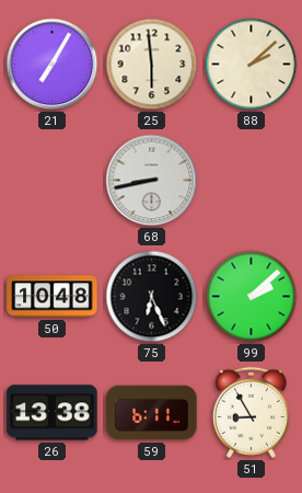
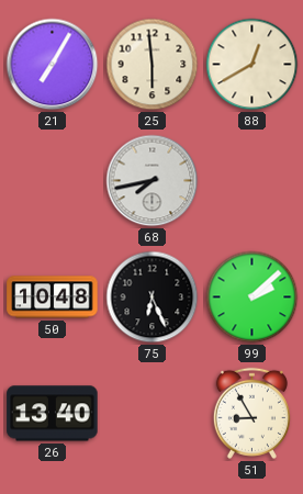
88: 2:08 -> 12:40
68: 8:43 -> 7:43
26: 13:38 -> 13:40
59: 6:11 -> none
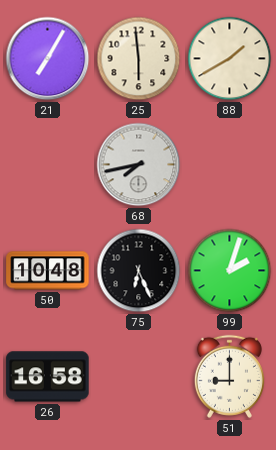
88: 12:40 -> 1:40
99: 2:08 -> 2:03
26: 13:40 -> 16:58
51: 8:55 -> 9:00
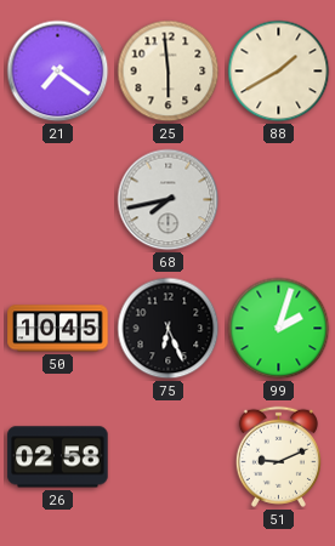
21: 7:05 -> 7:21
50: 10:48 -> 10:45
26: 16:58 -> 02:58
51: 9:00 -> 9:11
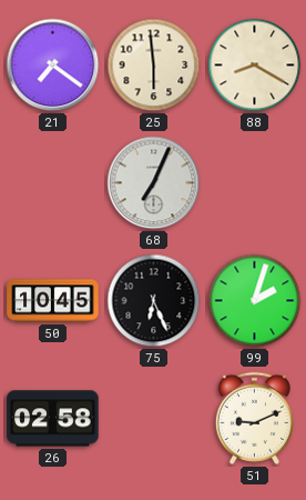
88: 1:40 -> 8:20
68: 7:43 -> 7:04
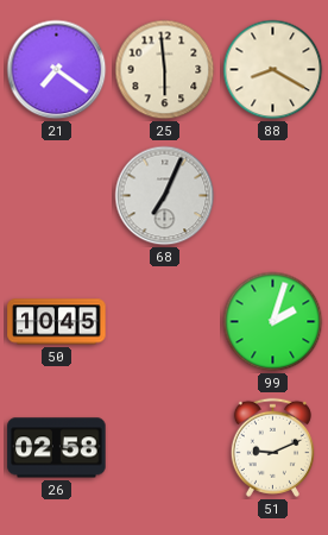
75: 6:26 -> none
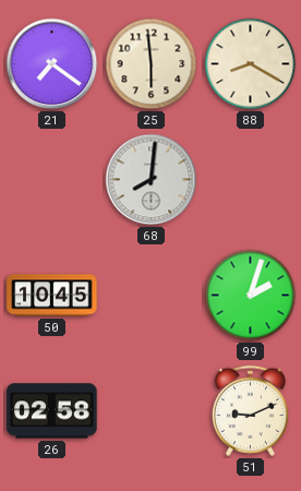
68: 7:04 -> 8:01
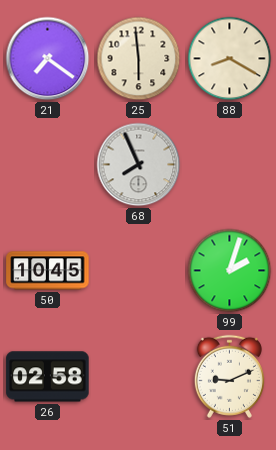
68: 8:01 -> 7:56
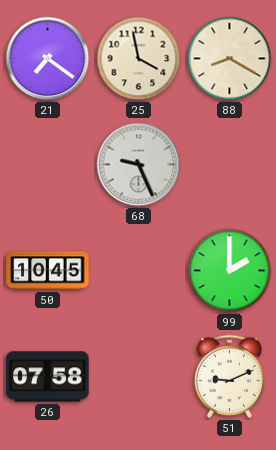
25: 5:59 -> 3:58
68: 7:56 -> 9:26
99: 2:03 -> 2:00
26: 02:58 -> 07:58
